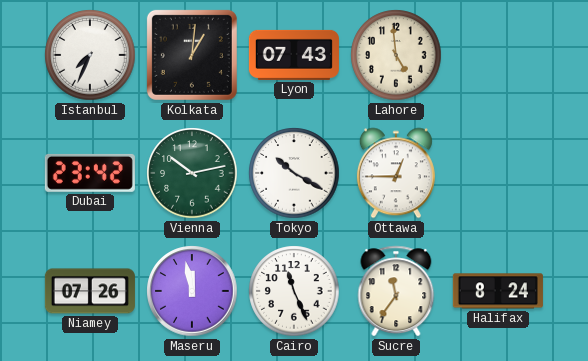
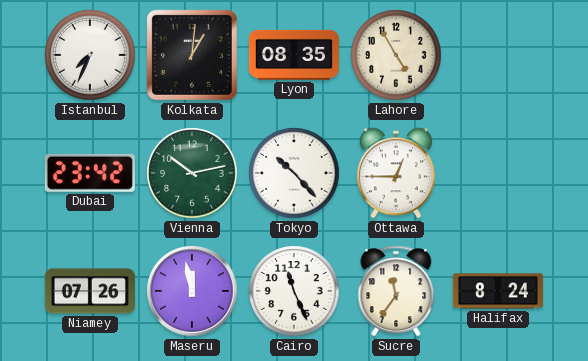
Lyon: 07:43 -> 08:35
Lahore: 4:59 -> 4:55
Tokyo: 10:20 -> 10:23
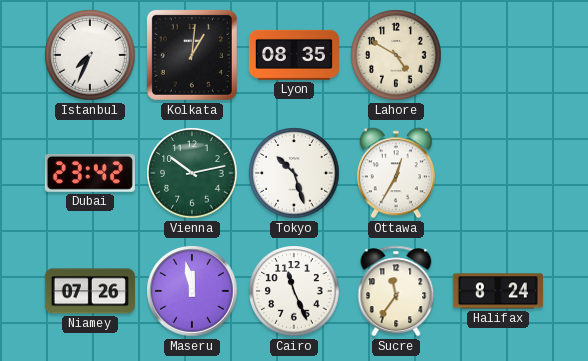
Lahore: 4:55 -> 4:50
Tokyo: 10:23 -> 10:27
Ottawa: 12:45 -> 12:35
